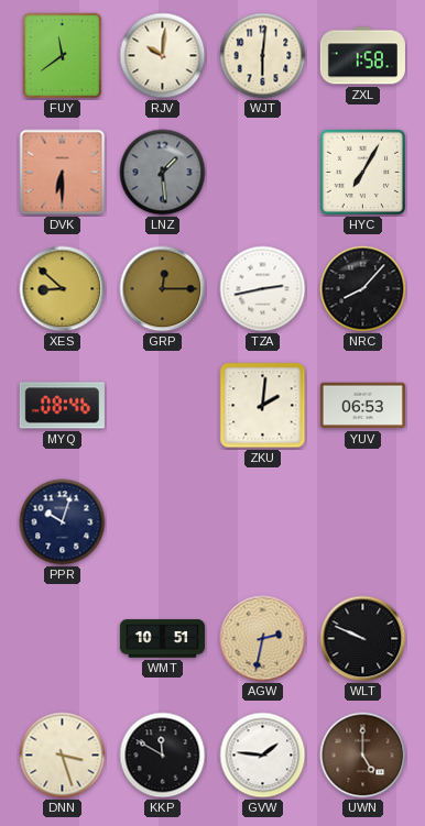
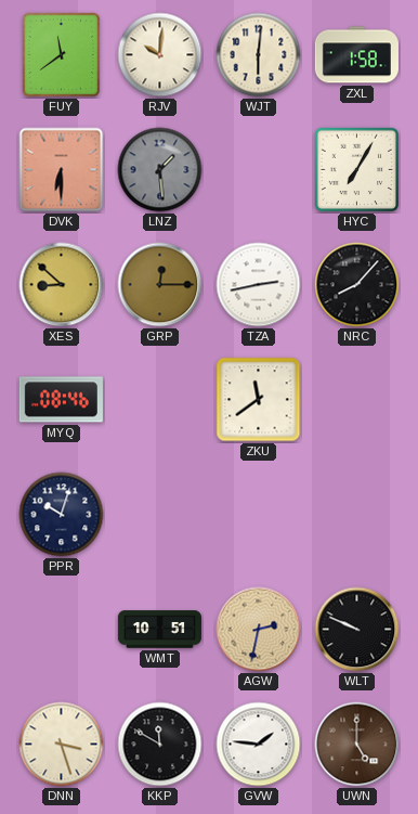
ZKU: 2:01 -> 11:39
YUV: 06:53 -> none
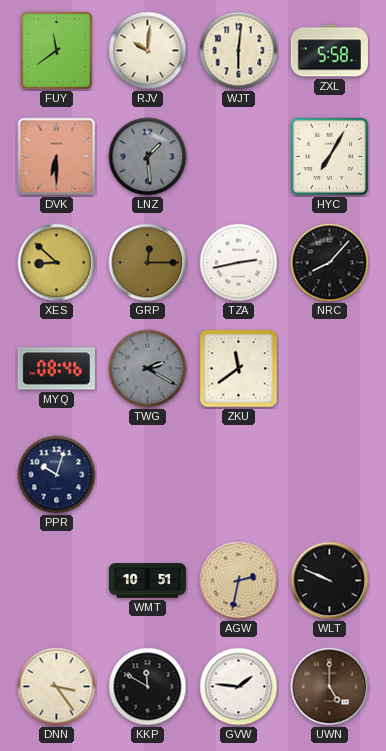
ZXL: 1:58 -> 5:58
TWG: none -> 2:20
DNN: 3:27 -> 3:24
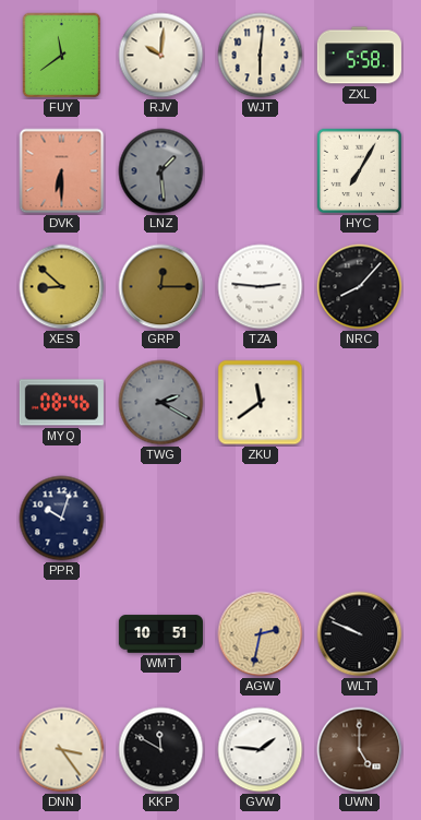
TZA: 2:43 -> 2:46
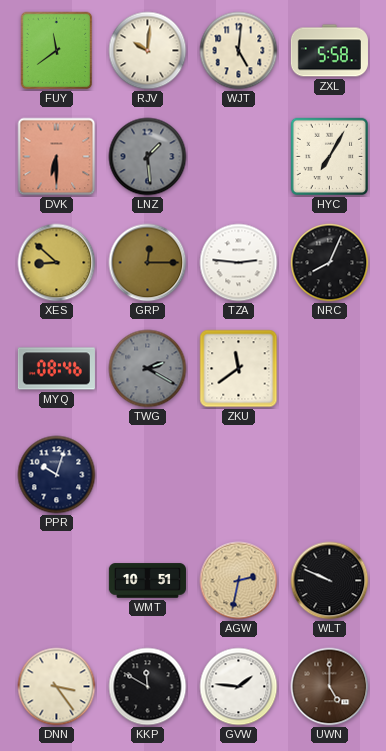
WJT: 6:01 -> 5:01
NRC: 8:07 -> 8:04
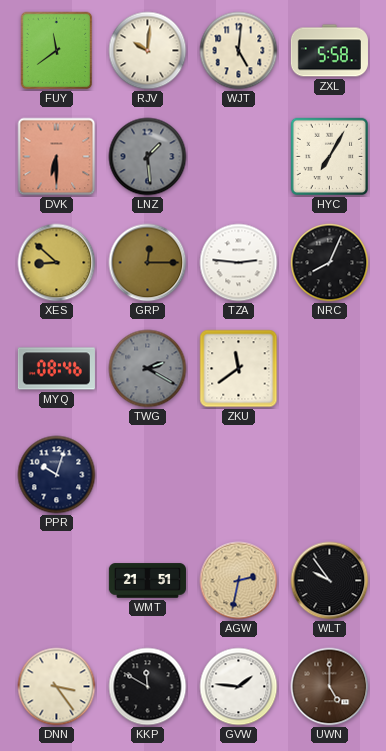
WMT: 10:51 -> 21:51
WLT: 9:49 -> 9:54
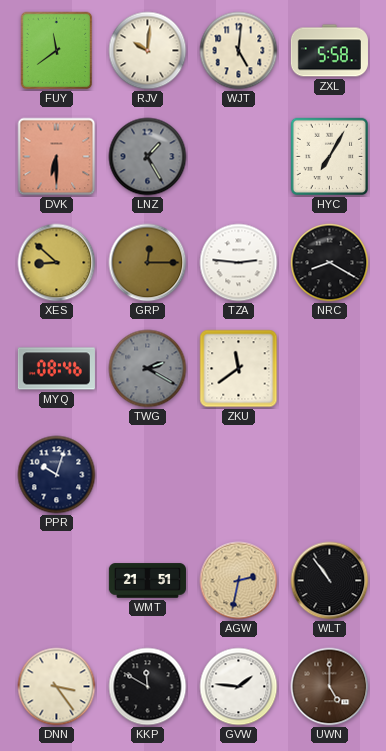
LNZ: 1:29 -> 1:25
NRC: 8:04 -> 8:20
WLT: 9:54 -> 10:54
